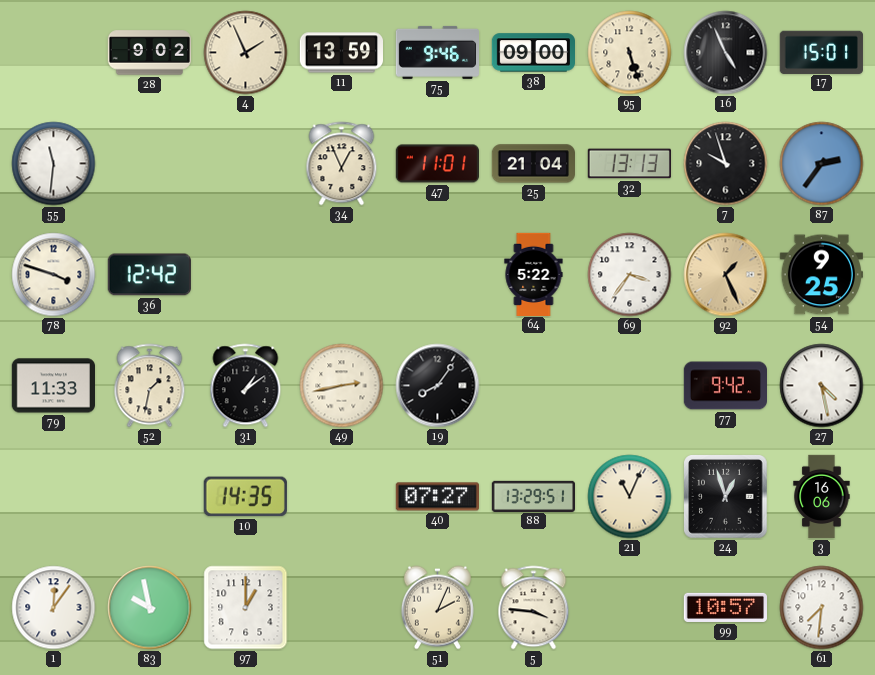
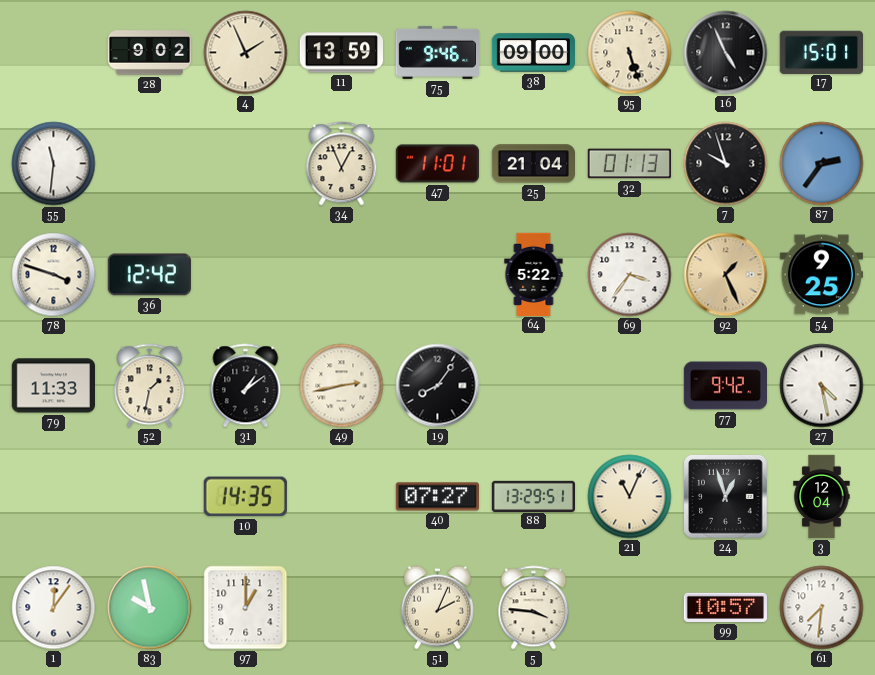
32: 13:13 -> 01:13
3: 16:06 -> 12:04
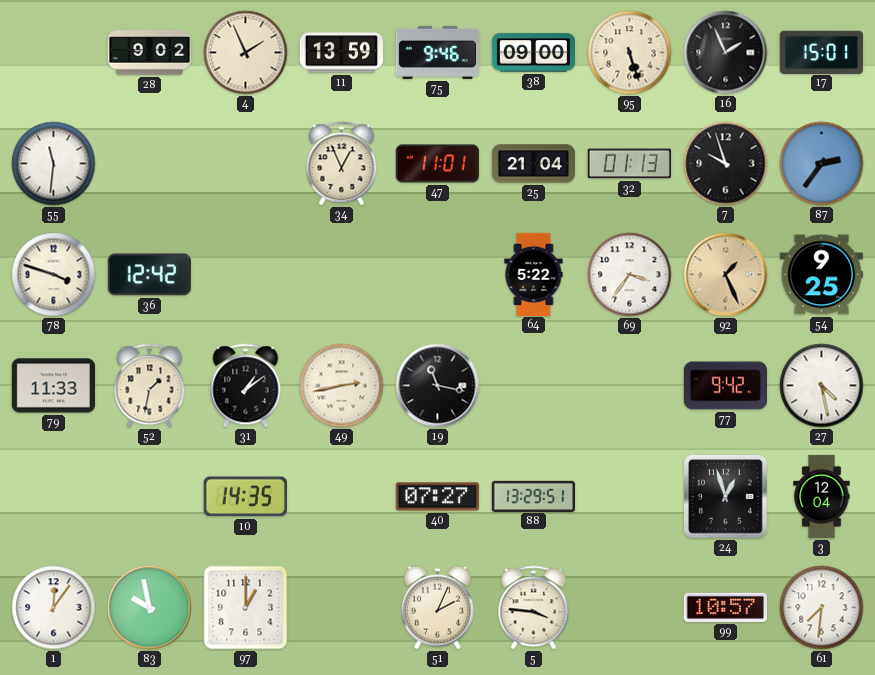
16: 4:56 -> 1:56
19: 8:06 -> 11:17
21: 11:04 -> none
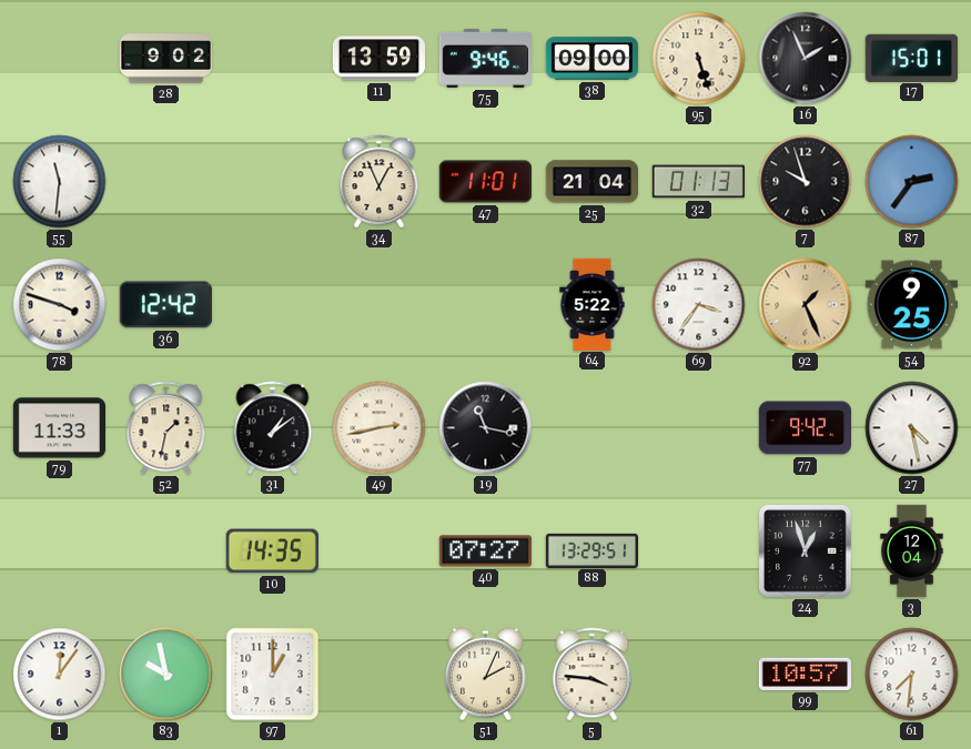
4: 1:56 -> none
